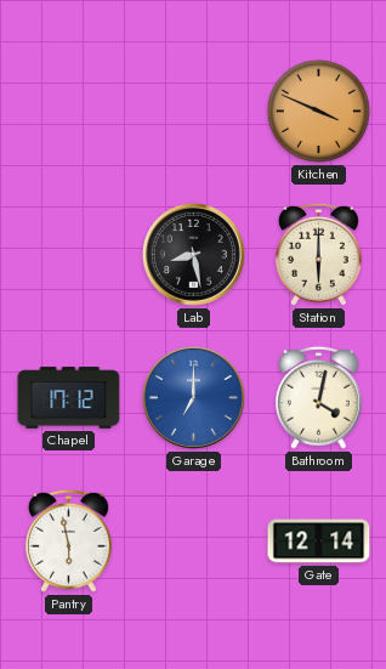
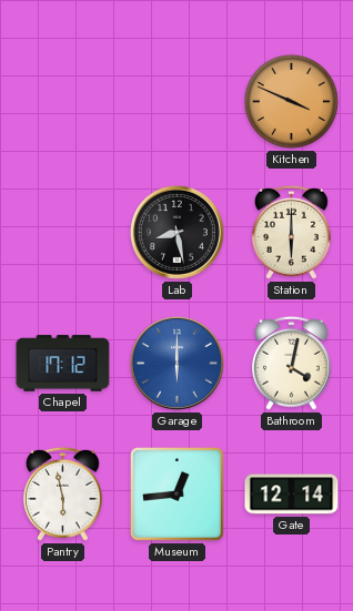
Garage: 7:00 -> 6:00
Museum: none -> 12:44
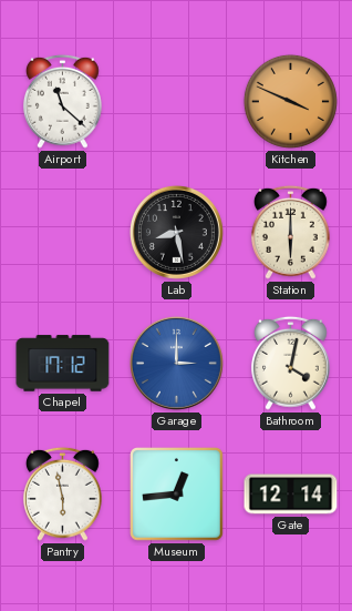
Airport: none -> 11:22
Garage: 6:00 -> 3:00
